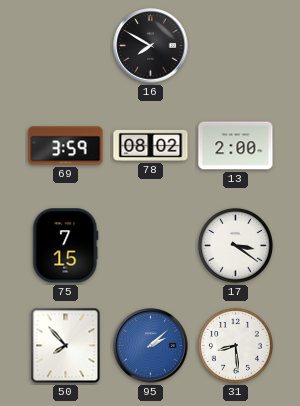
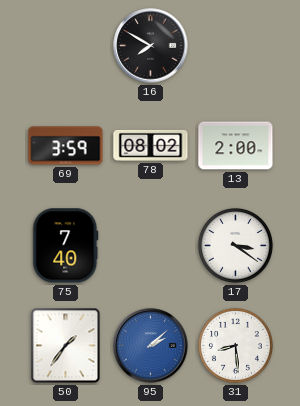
75: 7:15 -> 7:40
50: 7:53 -> 1:36
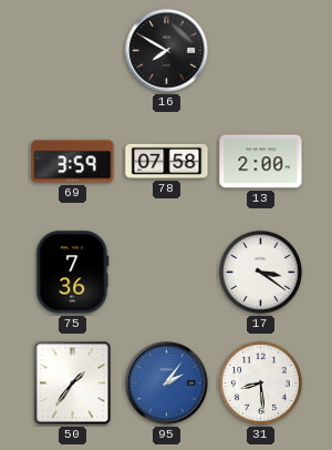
78: 08:02 -> 07:58
75: 7:40 -> 7:36
95: 2:08 -> 2:06
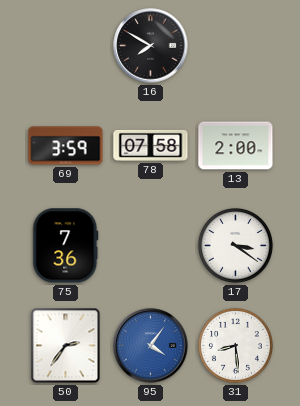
50: 1:36 -> 2:36
95: 2:06 -> 4:06
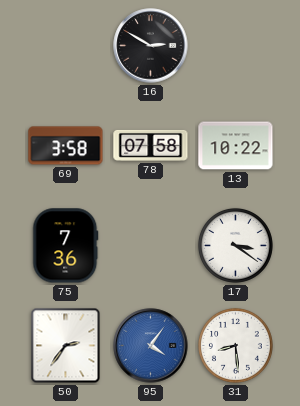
16: 7:50 -> 2:50
69: 3:59 -> 3:58
13: 2:00 -> 10:22
